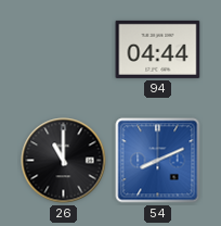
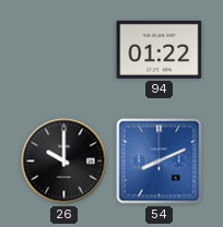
94: 04:44 -> 01:22
26: 11:00 -> 10:00
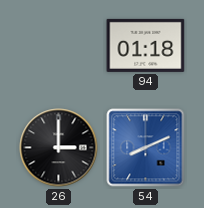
94: 01:22 -> 01:18
26: 10:00 -> 3:00
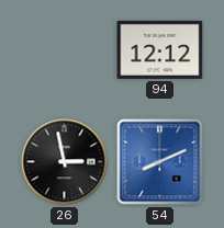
94: 01:18 -> 12:12
26: 3:00 -> 2:58
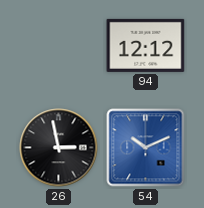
54: 8:11 -> 10:11
